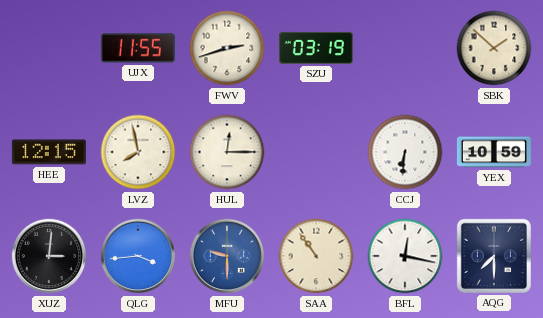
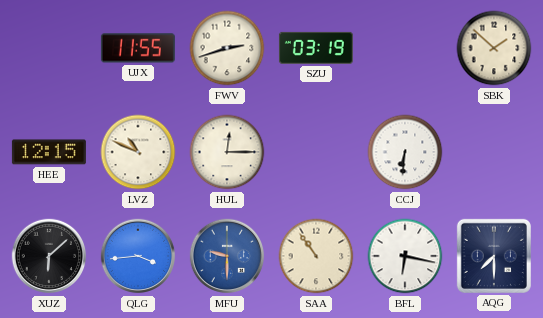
LVZ: 7:58 -> 10:49
YEX: 10:59 -> none
XUZ: 3:01 -> 6:08
BFL: 12:17 -> 6:17
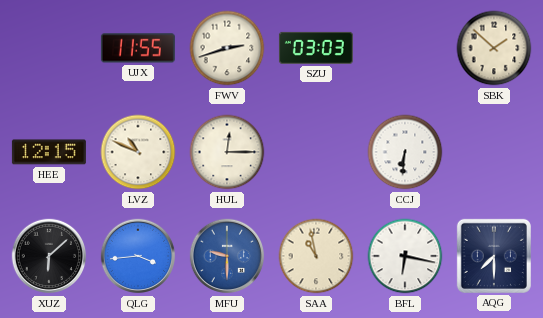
SZU: 03:19 -> 03:03
SAA: 10:54 -> 10:58
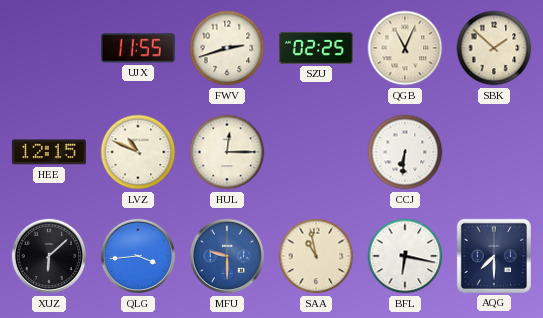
SZU: 03:03 -> 02:25
QGB: none -> 11:04
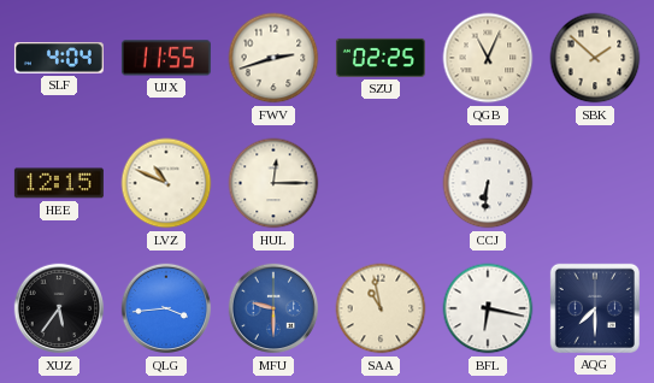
SLF: none -> 4:04
XUZ: 6:08 -> 5:36
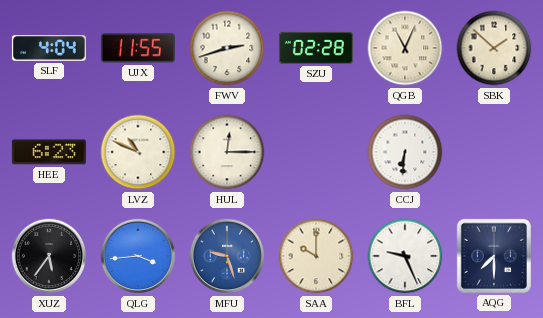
SZU: 02:25 -> 02:28
HEE: 12:15 -> 6:23
MFU: 9:30 -> 9:27
SAA: 10:58 -> 10:00
BFL: 6:17 -> 9:26
